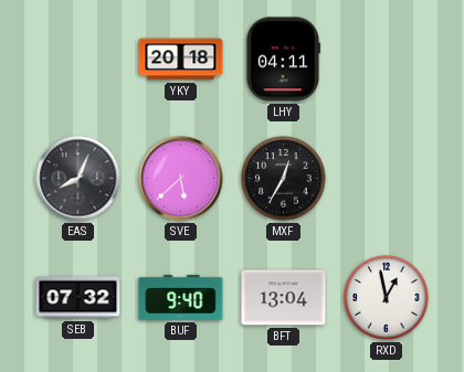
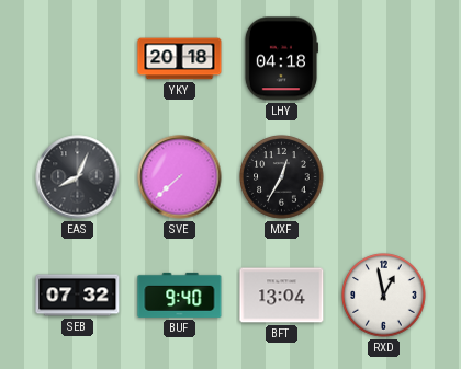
LHY: 04:11 -> 04:18
SVE: 5:38 -> 7:38
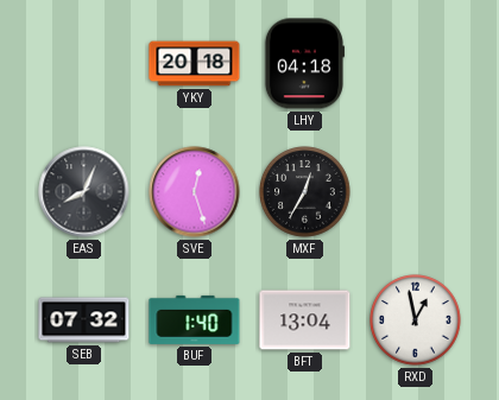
SVE: 7:38 -> 12:27
BUF: 9:40 -> 1:40
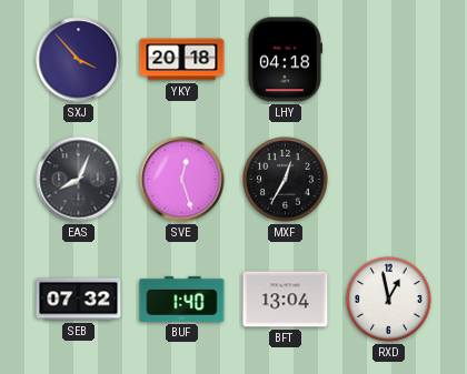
SXJ: none -> 3:53
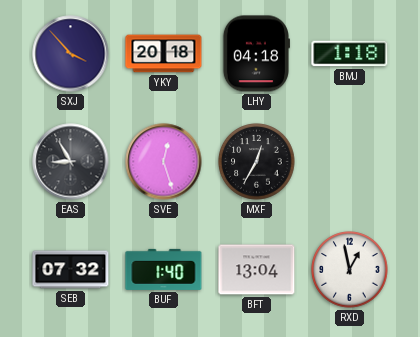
BMJ: none -> 1:18
EAS: 8:04 -> 8:55
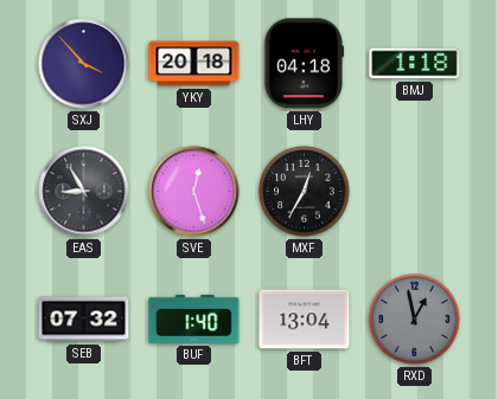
RXD dial: white -> grey
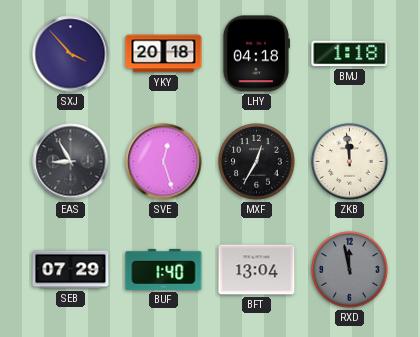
ZKB: none -> 11:59
SEB: 07:32 -> 07:29
RXD: 12:58 -> 11:58
